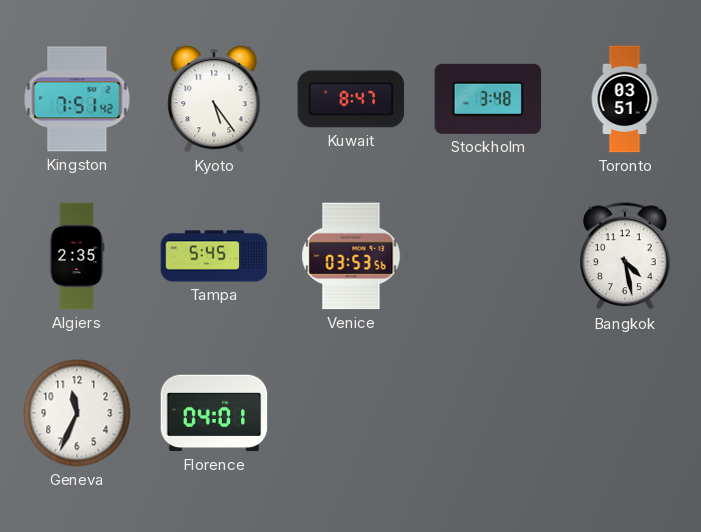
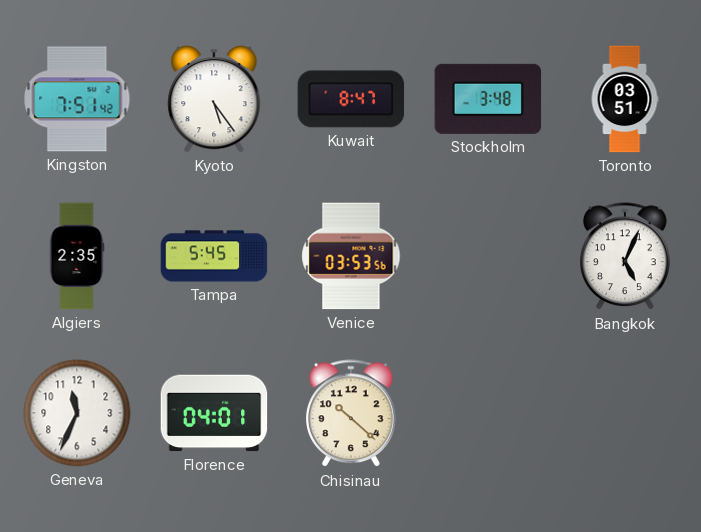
Bangkok: 4:28 -> 5:04
Chisinau: none -> 10:22
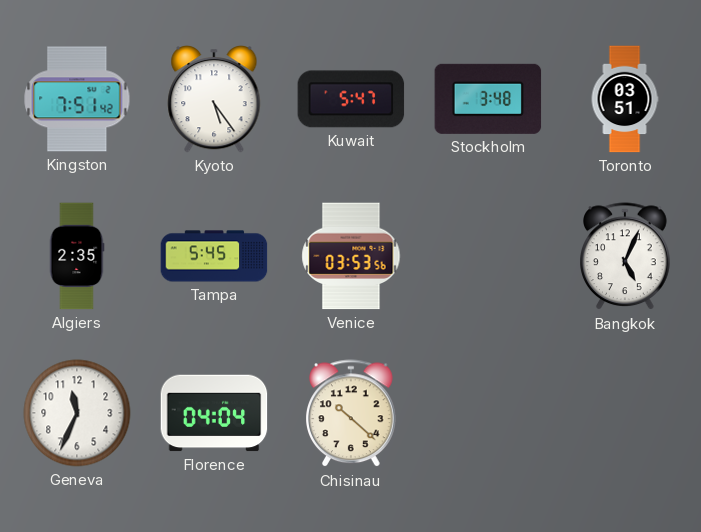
Kuwait: 8:47 -> 5:47
Florence: 04:01 -> 04:04
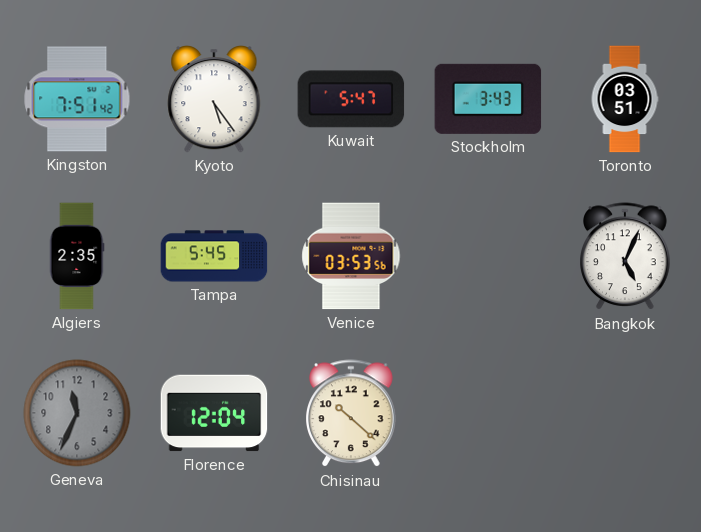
Stockholm: 3:48 -> 3:43
Geneva dial: white -> grey
Florence: 04:04 -> 12:04
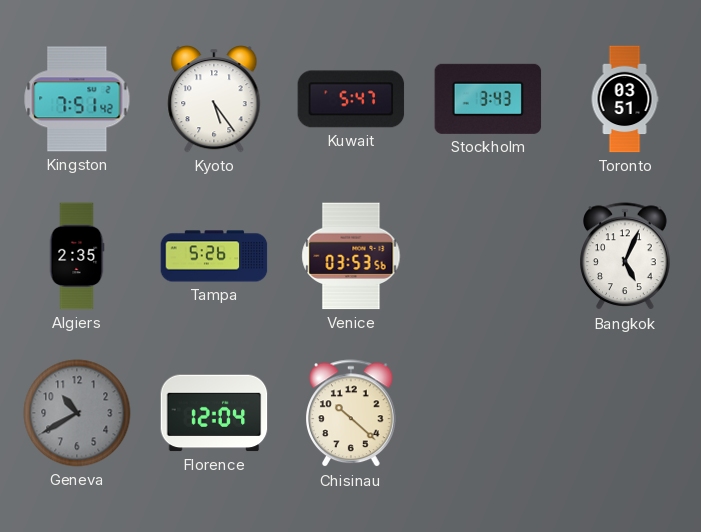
Tampa: 5:45 -> 5:26
Geneva: 11:34 -> 10:40
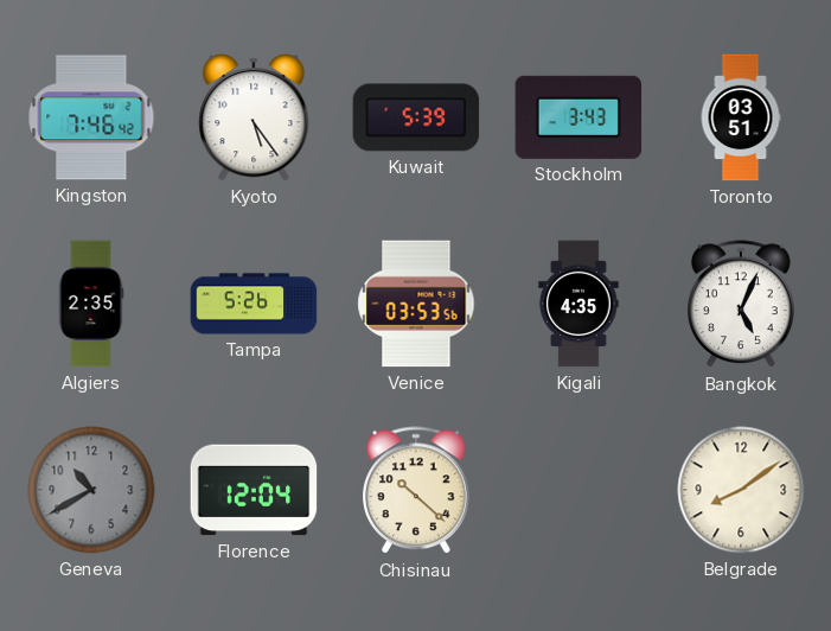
Kingston: 7:51 -> 7:46
Kuwait: 5:47 -> 5:39
Kigali: none -> 4:35
Belgrade: none -> 8:09
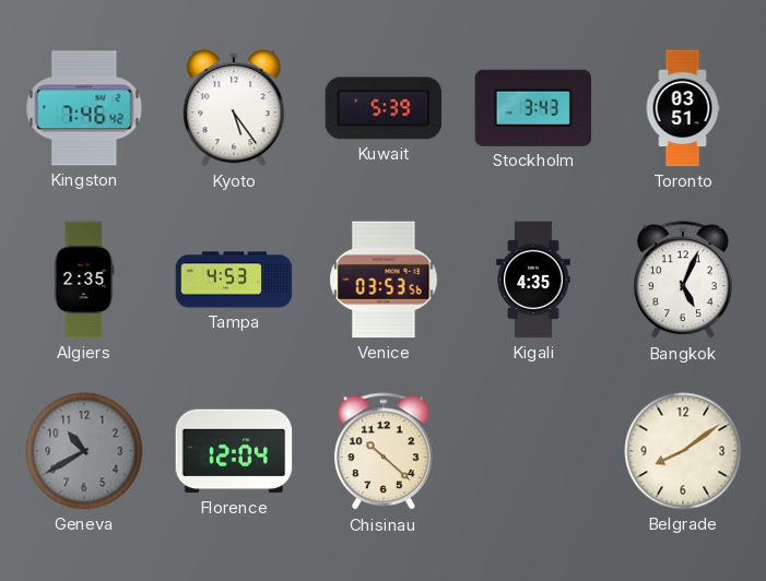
Tampa: 5:26 -> 4:53
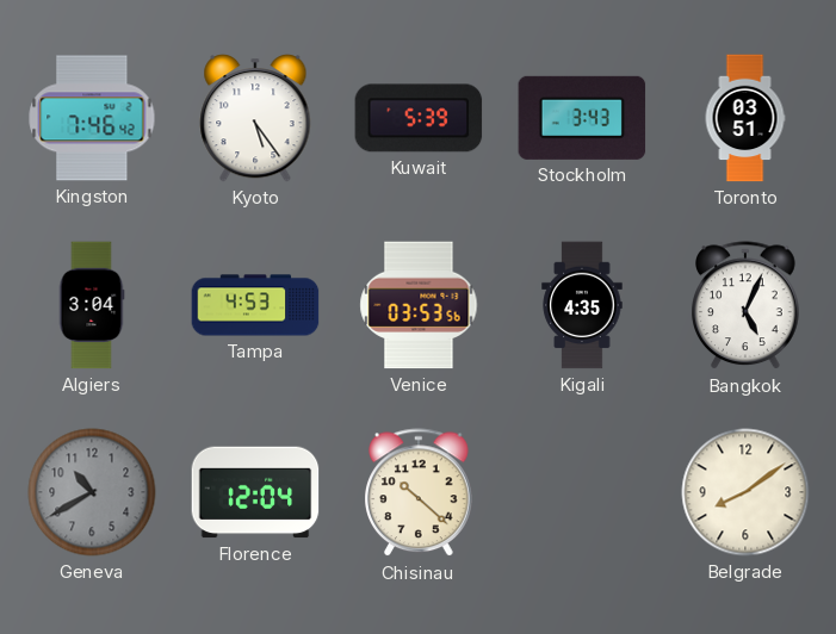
Algiers: 2:35 -> 3:04
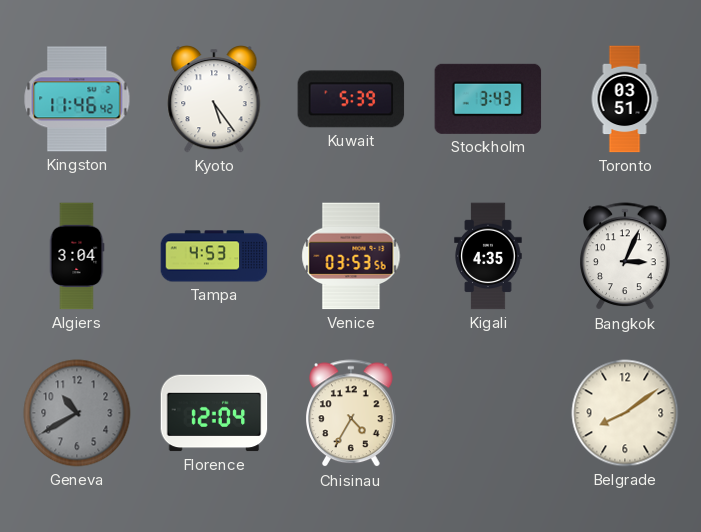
Kingston: 7:46 -> 11:46
Bangkok: 5:04 -> 3:04
Chisinau: 10:22 -> 4:35
